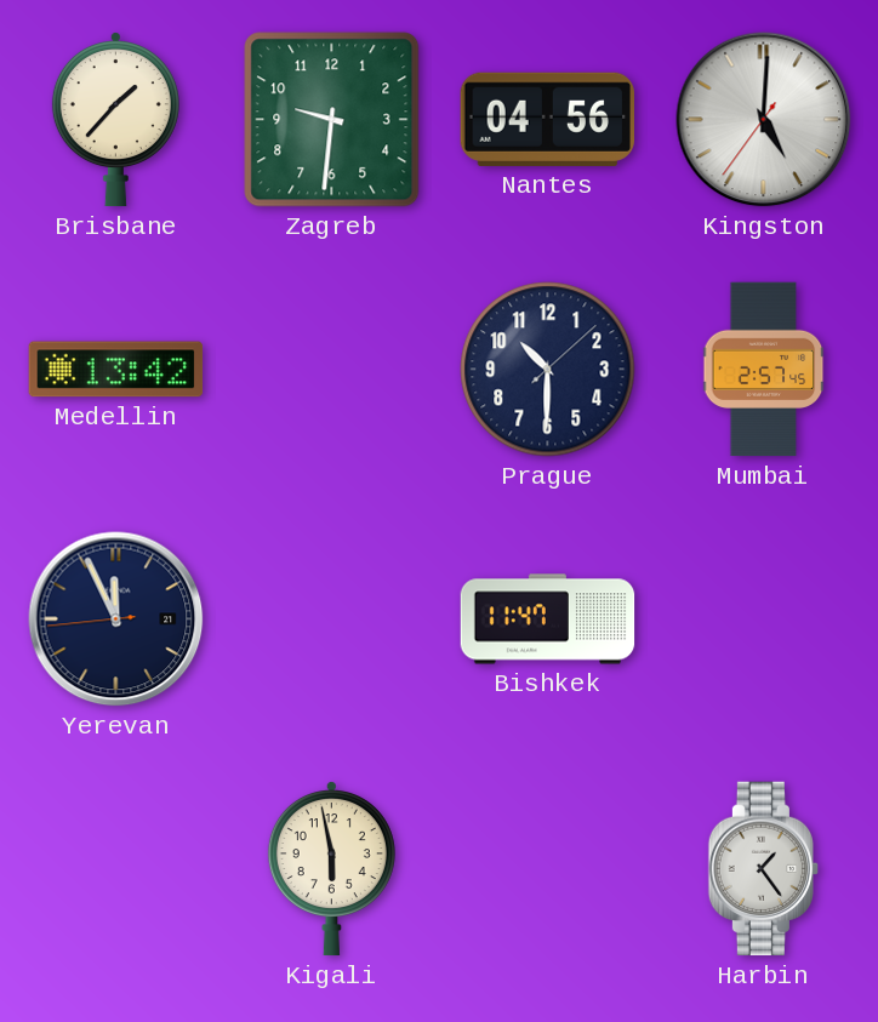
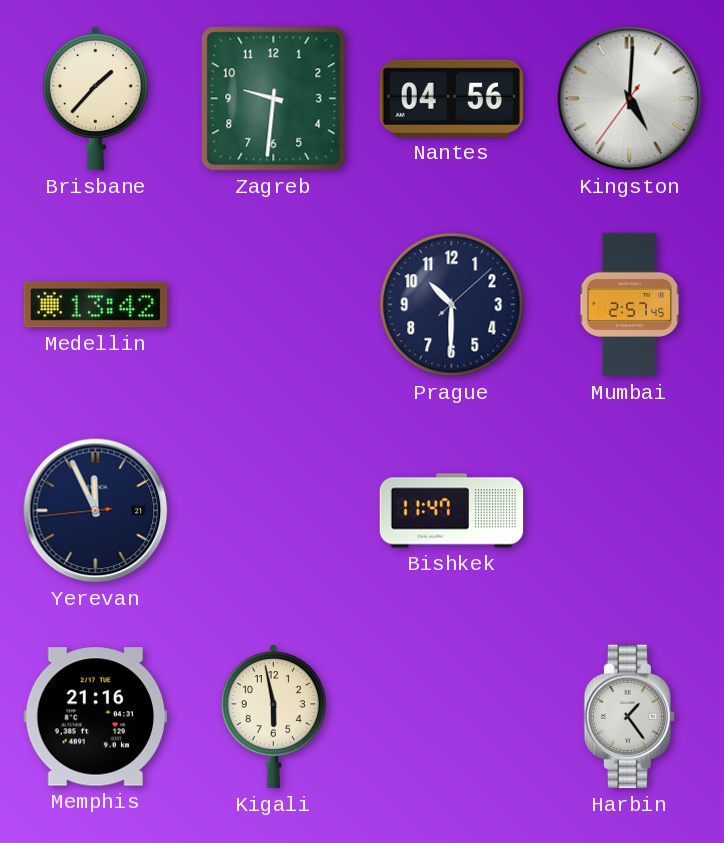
Memphis: none -> 21:16
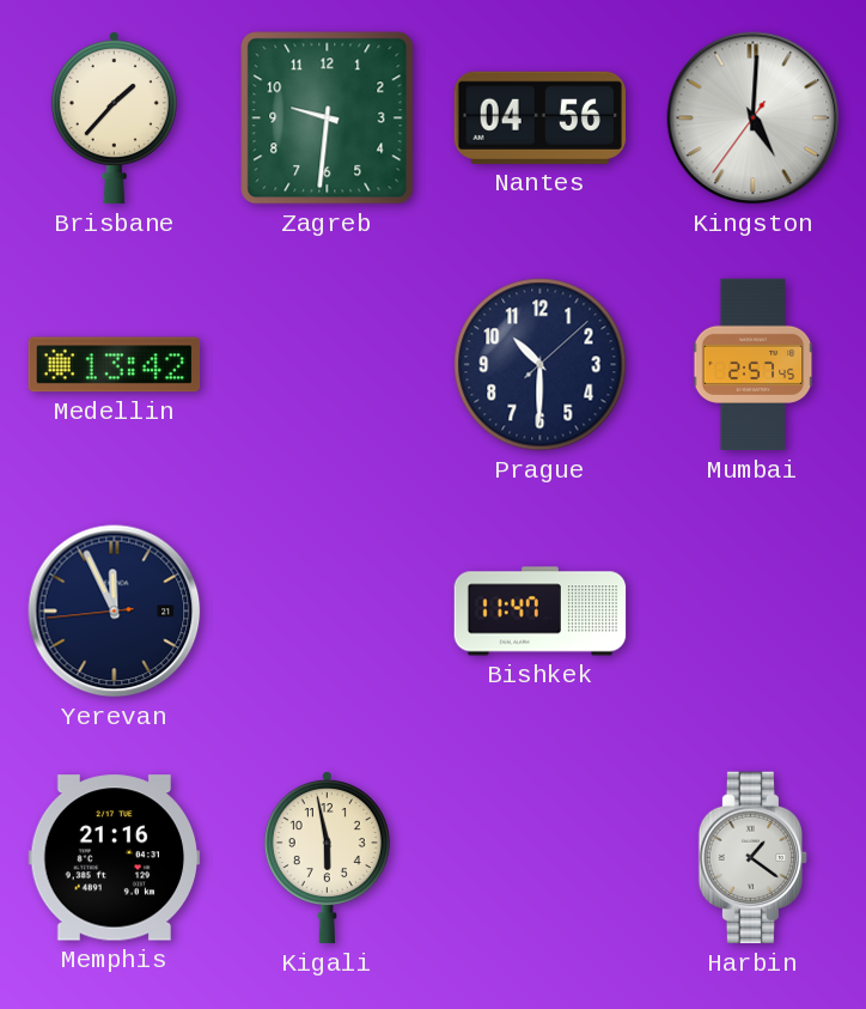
Harbin: 1:24 -> 1:21
